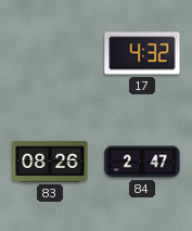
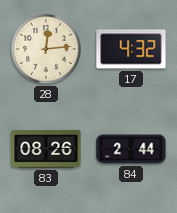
28: none -> 12:14
84: 2:47 -> 2:44
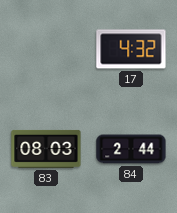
28: 12:14 -> none
83: 08:26 -> 08:03
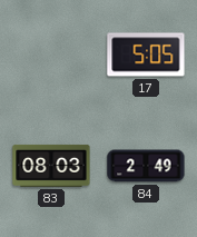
17: 4:32 -> 5:05
84: 2:44 -> 2:49
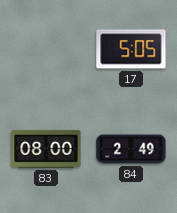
83: 08:03 -> 08:00
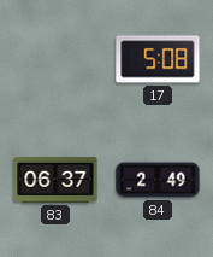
17: 5:05 -> 5:08
83: 08:00 -> 06:37
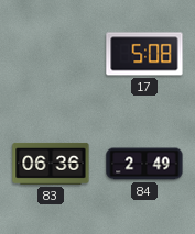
83: 06:37 -> 06:36
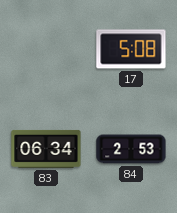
83: 06:36 -> 06:34
84: 2:49 -> 2:53
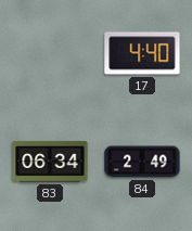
17: 5:08 -> 4:40
84: 2:53 -> 2:49
